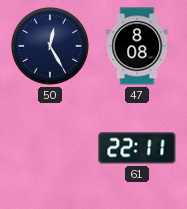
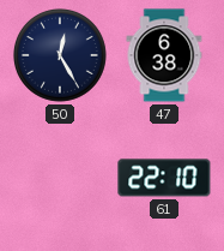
47: 8:08 -> 6:38
61: 22:11 -> 22:10
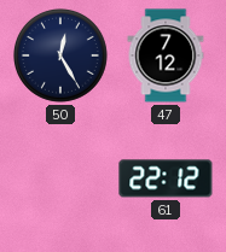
47: 6:38 -> 7:12
61: 22:10 -> 22:12
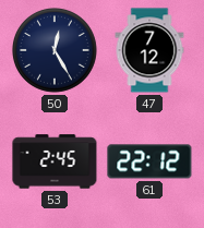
53: none -> 2:45
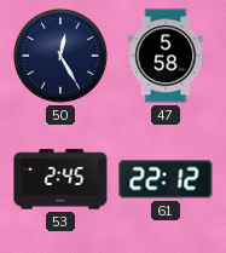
47: 7:12 -> 5:58
